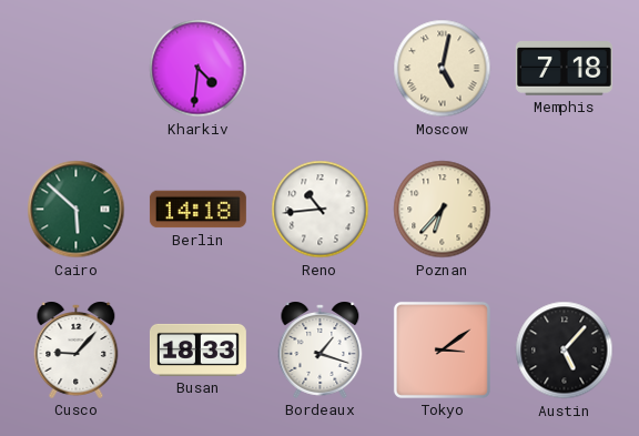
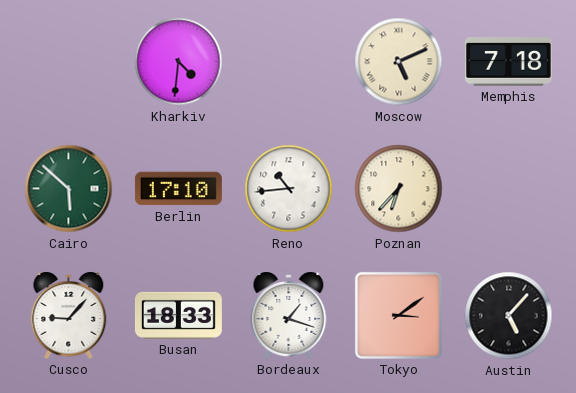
Moscow: 5:02 -> 5:11
Berlin: 14:18 -> 17:10
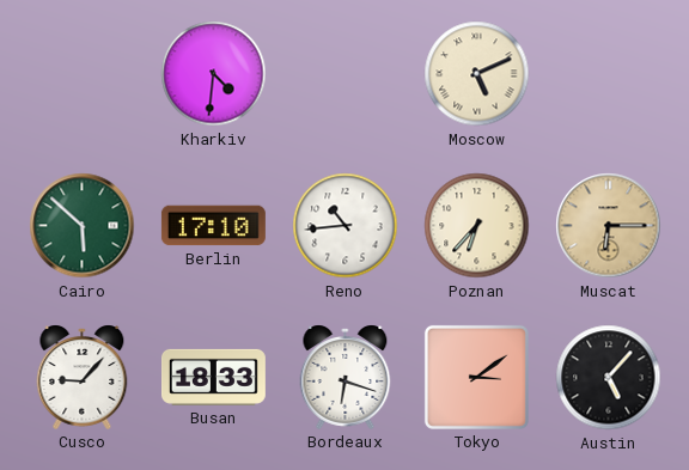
Memphis: 7:18 -> none
Muscat: none -> 6:15
Bordeaux: 1:18 -> 6:18
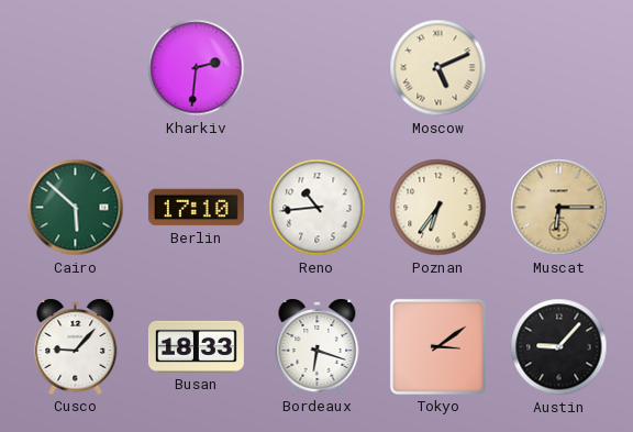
Kharkiv: 4:31 -> 2:31
Poznan: 6:37 -> 6:36
Austin: 5:07 -> 9:07
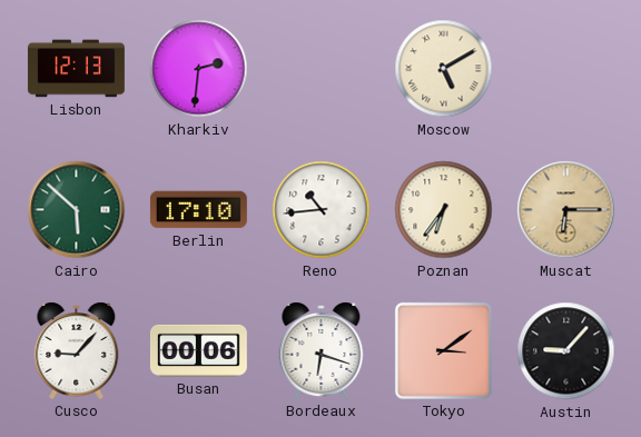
Lisbon: none -> 12:13
Moscow: 5:11 -> 5:10
Busan: 18:33 -> 00:06
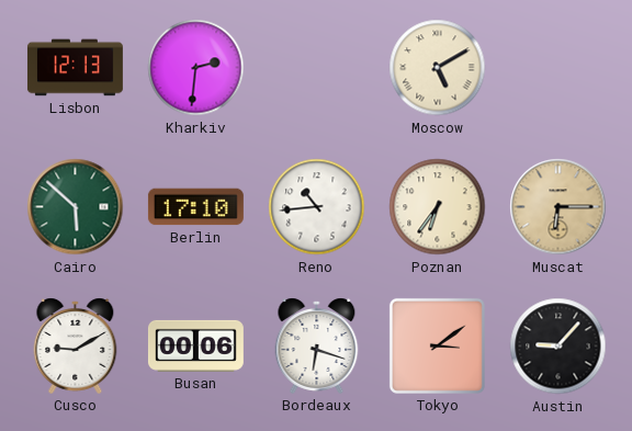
Cusco: 9:07 -> 9:10
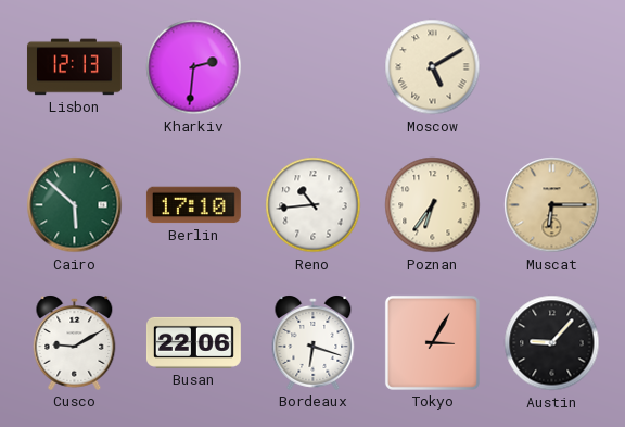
Busan: 00:06 -> 22:06
Tokyo: 3:09 -> 3:05
